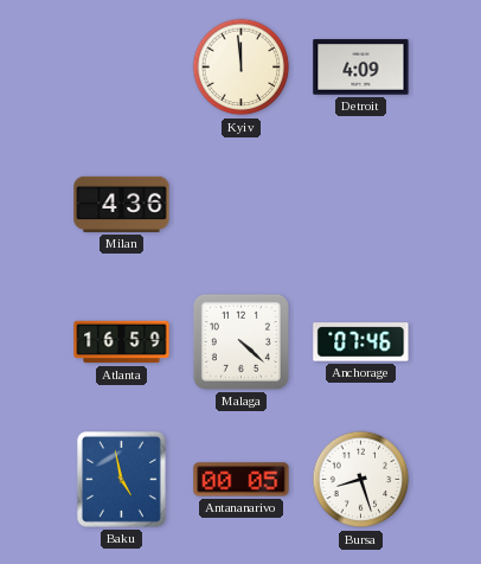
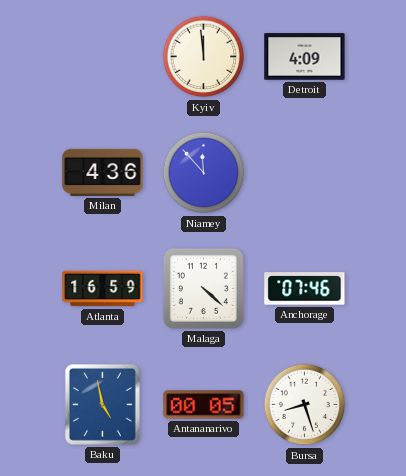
Niamey: none -> 11:53
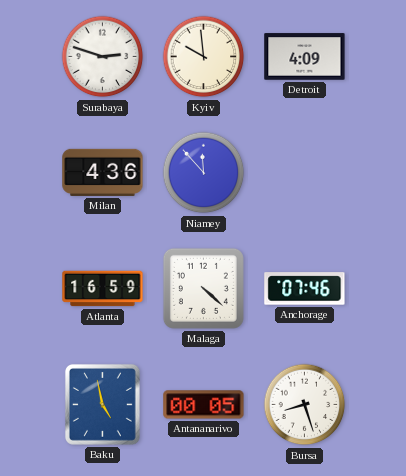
Surabaya: none -> 2:48
Kyiv: 11:59 -> 9:59
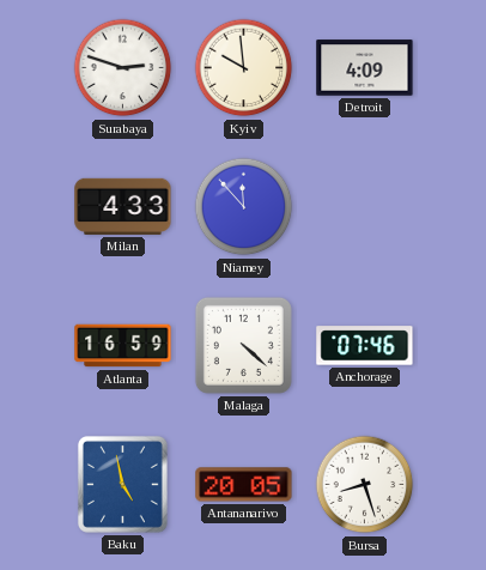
Milan: 4:36 -> 4:33
Antananarivo: 00:05 -> 20:05
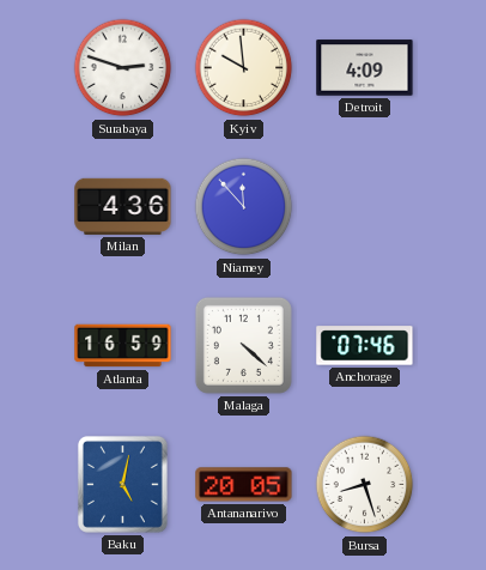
Milan: 4:33 -> 4:36
Baku: 4:58 -> 5:02
